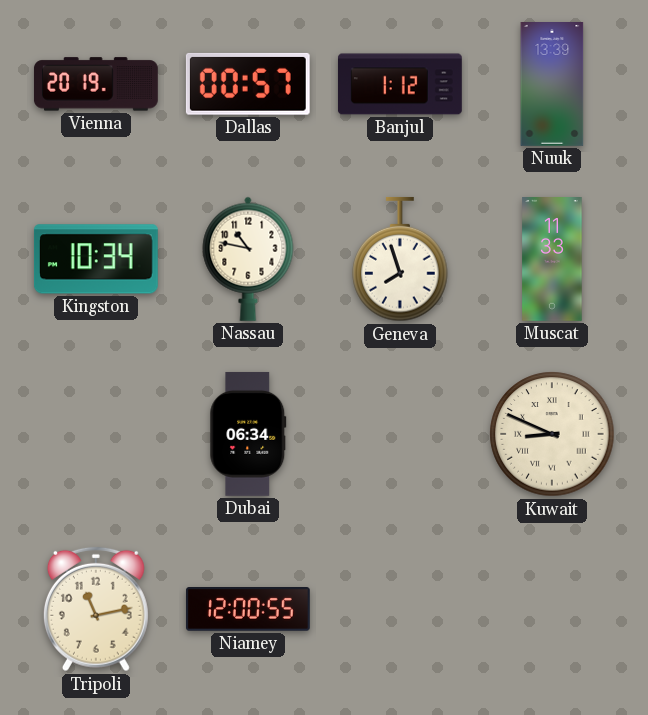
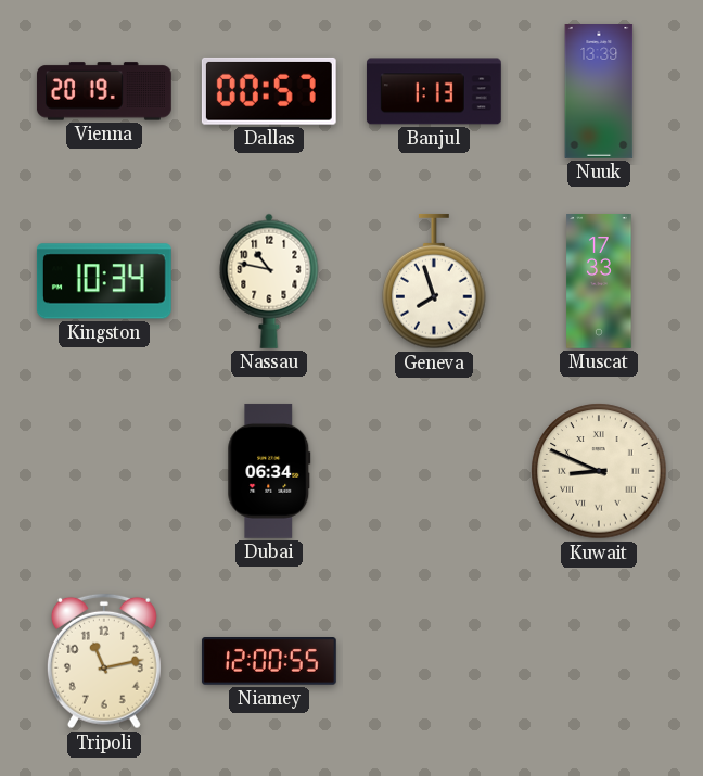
Banjul: 1:12 -> 1:13
Muscat: 11:33 -> 17:33
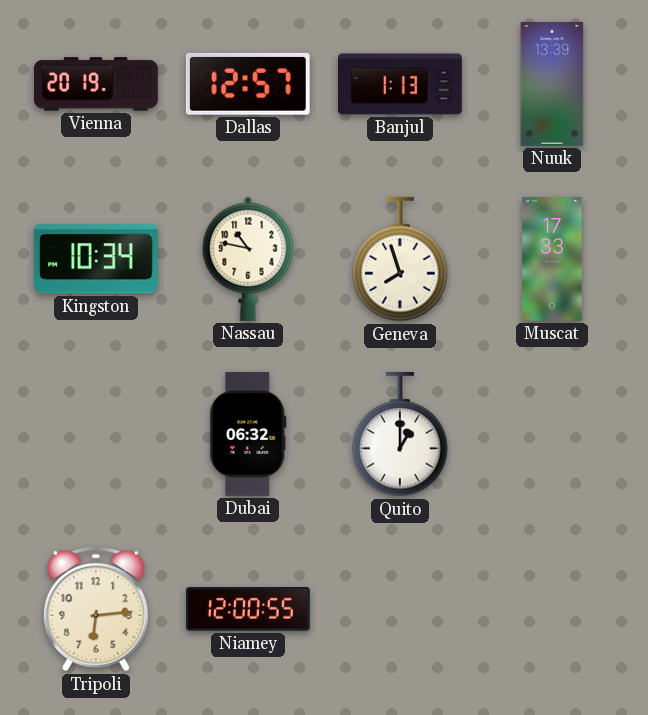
Dallas: 00:57 -> 12:57
Dubai: 06:34 -> 06:32
Quito: none -> 1:00
Kuwait: 8:49 -> none
Tripoli: 11:13 -> 6:14
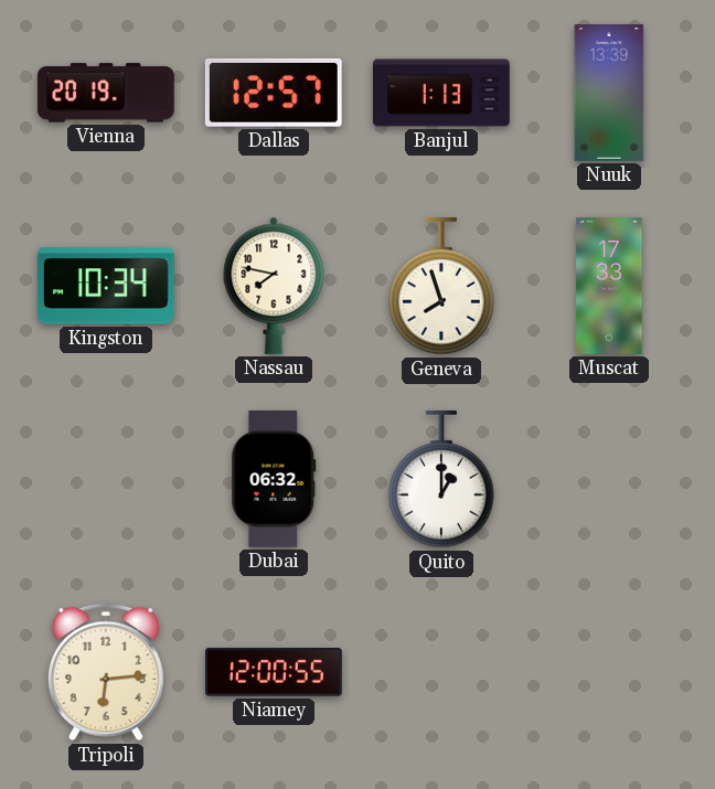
Nassau: 10:47 -> 7:47
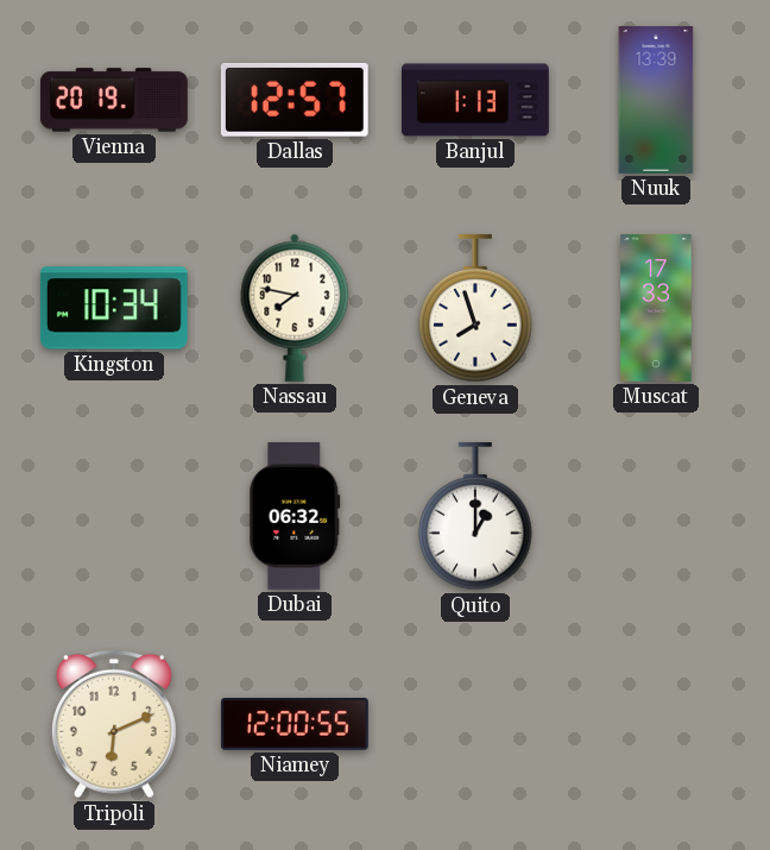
Tripoli: 6:14 -> 6:11
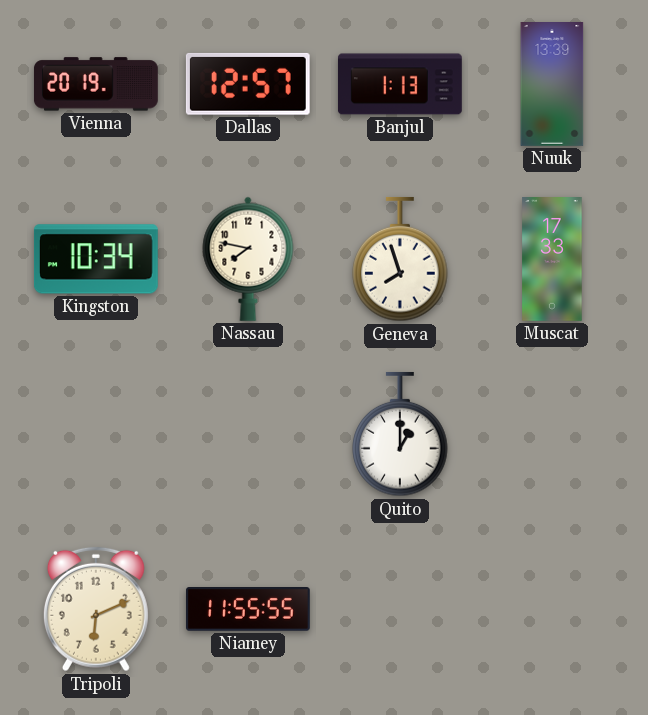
Dubai: 06:32 -> none
Niamey: 12:00 -> 11:55
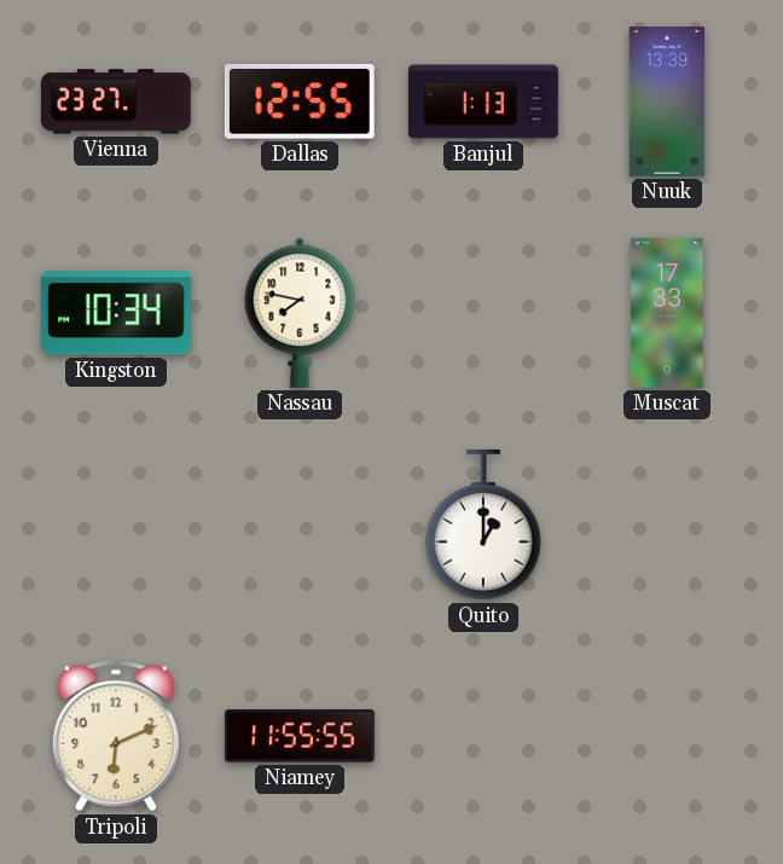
Vienna: 20:19 -> 23:27
Dallas: 12:57 -> 12:55
Geneva: 7:57 -> none
